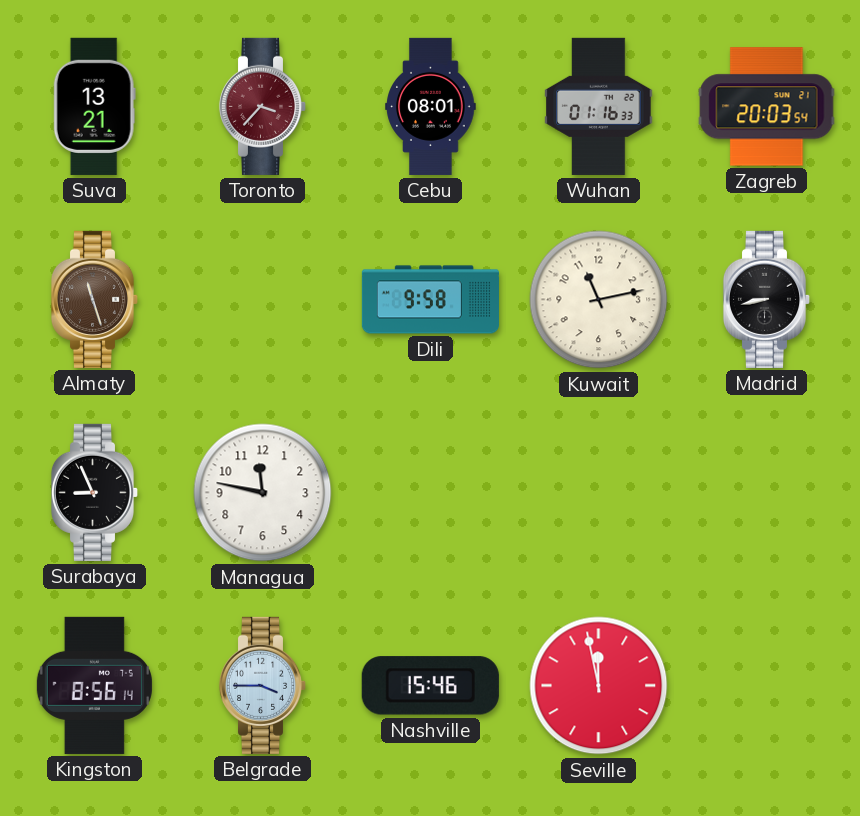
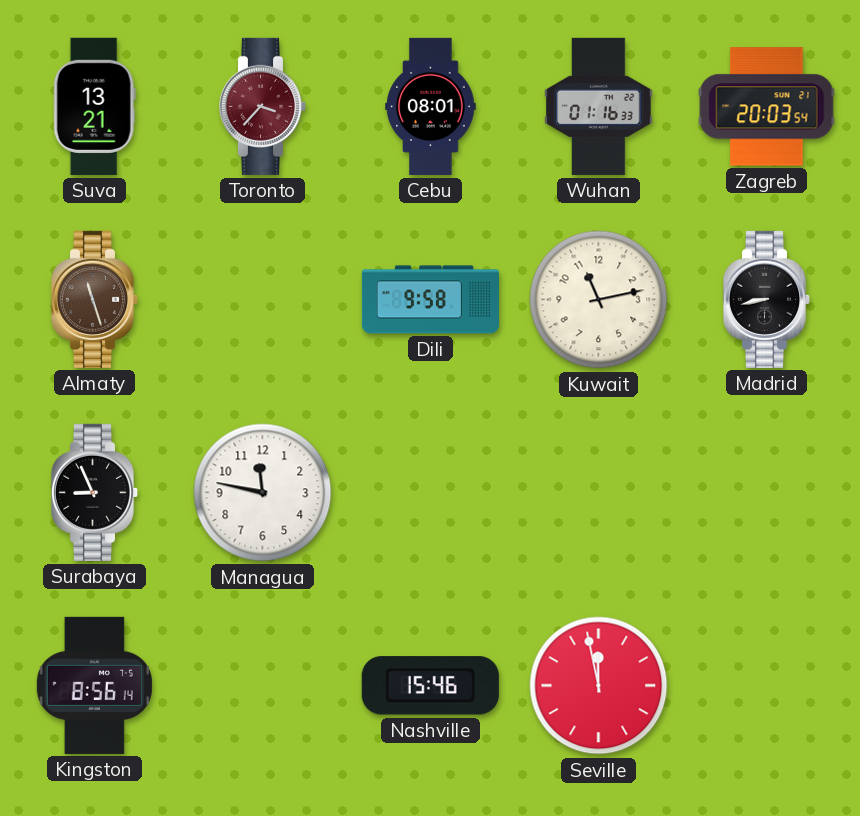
Belgrade: 3:45 -> none
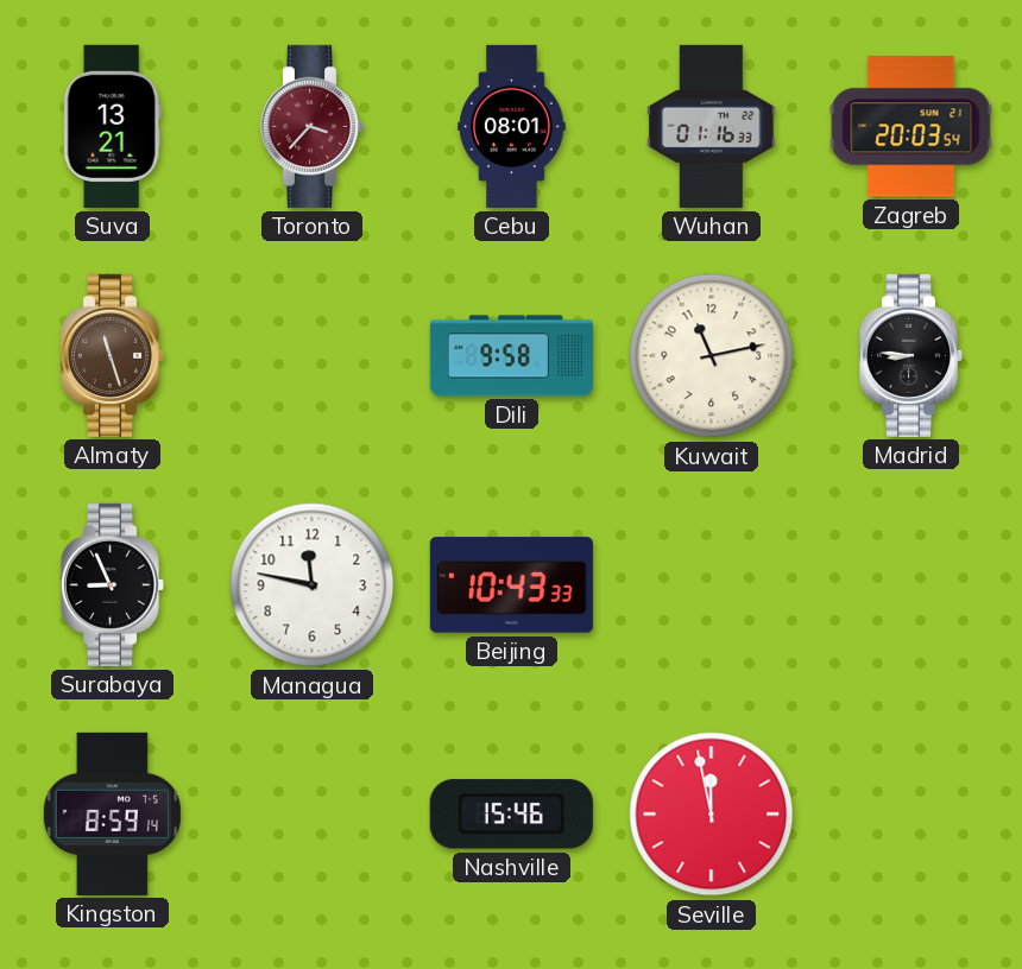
Madrid: 8:43 -> 8:46
Beijing: none -> 10:43
Kingston: 8:56 -> 8:59
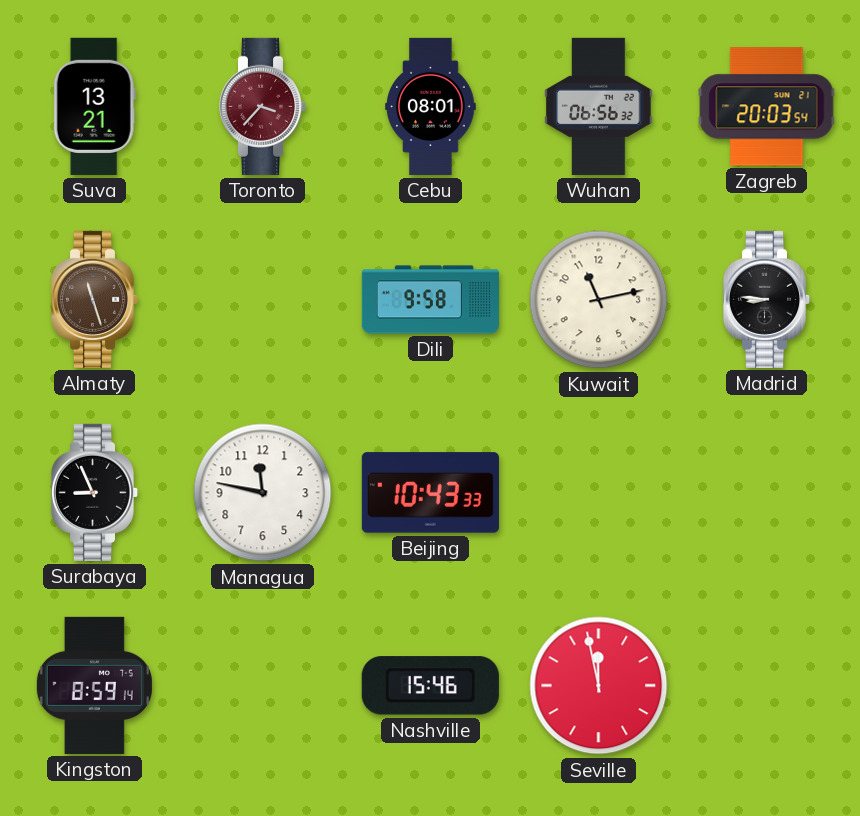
Wuhan: 01:16 -> 06:56
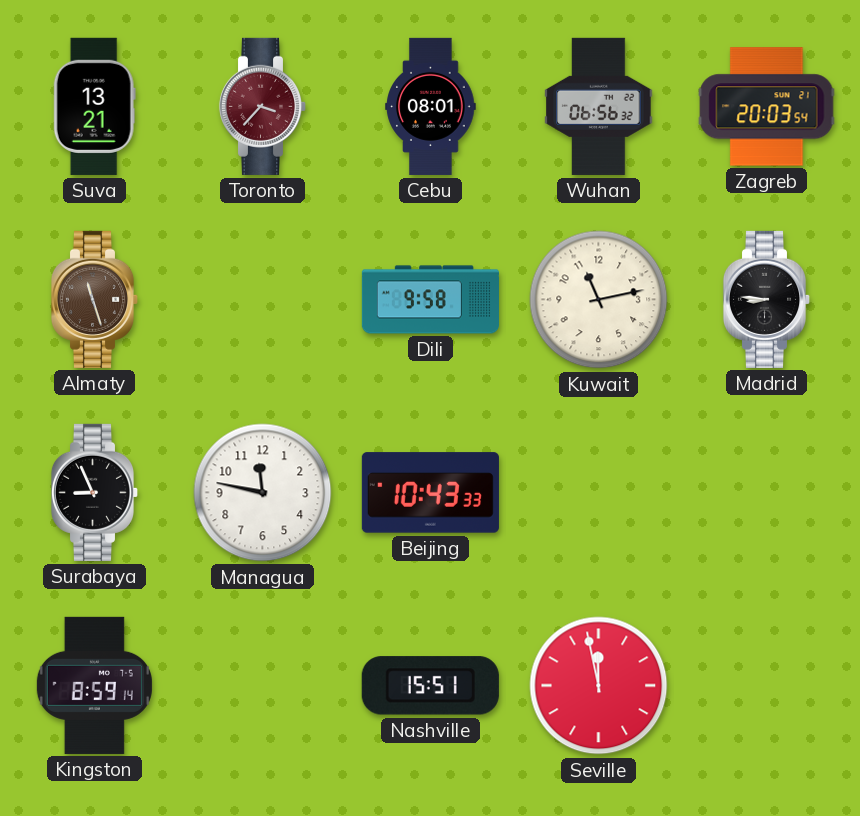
Nashville: 15:46 -> 15:51
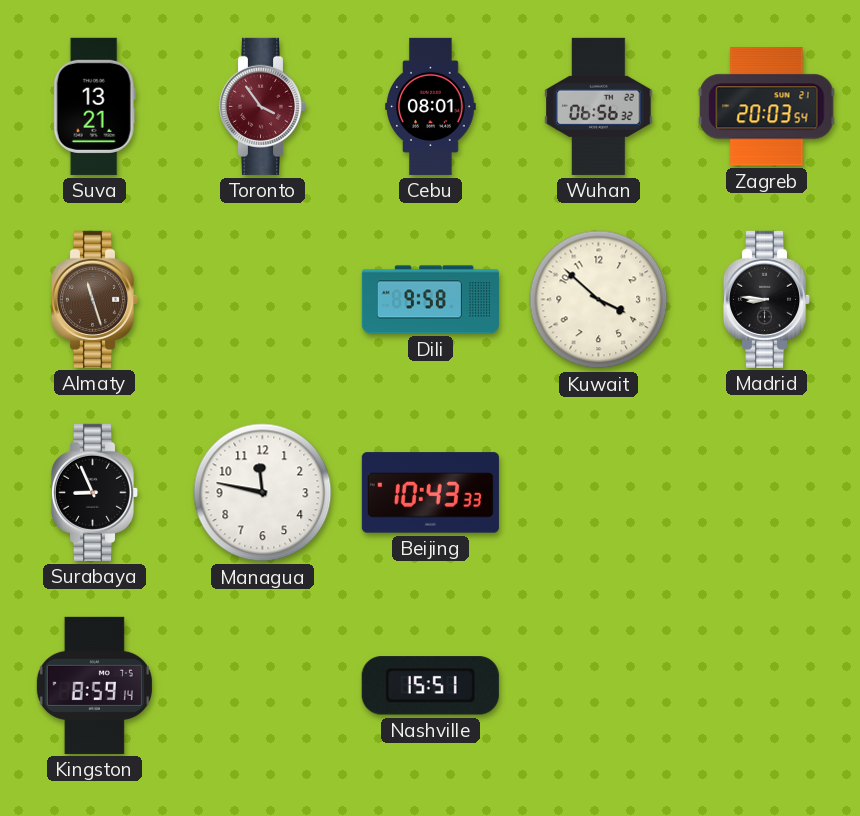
Toronto: 3:37 -> 3:54
Kuwait: 11:13 -> 3:52
Seville: 11:58 -> none
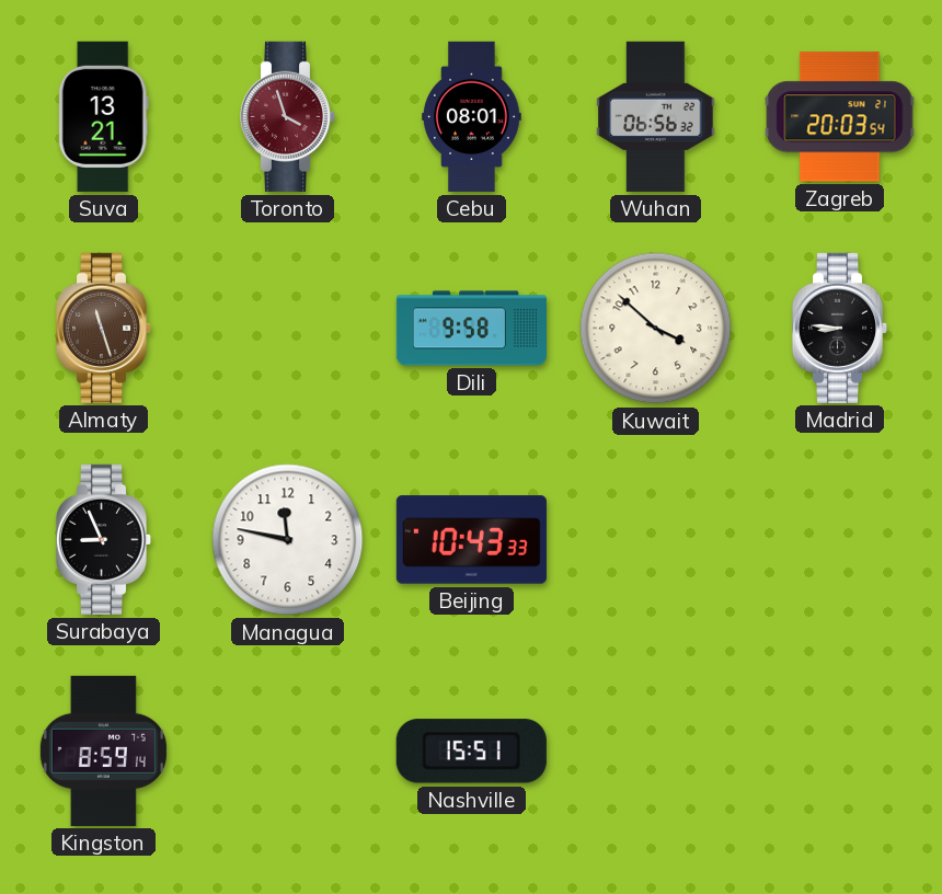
Toronto: 3:54 -> 3:57
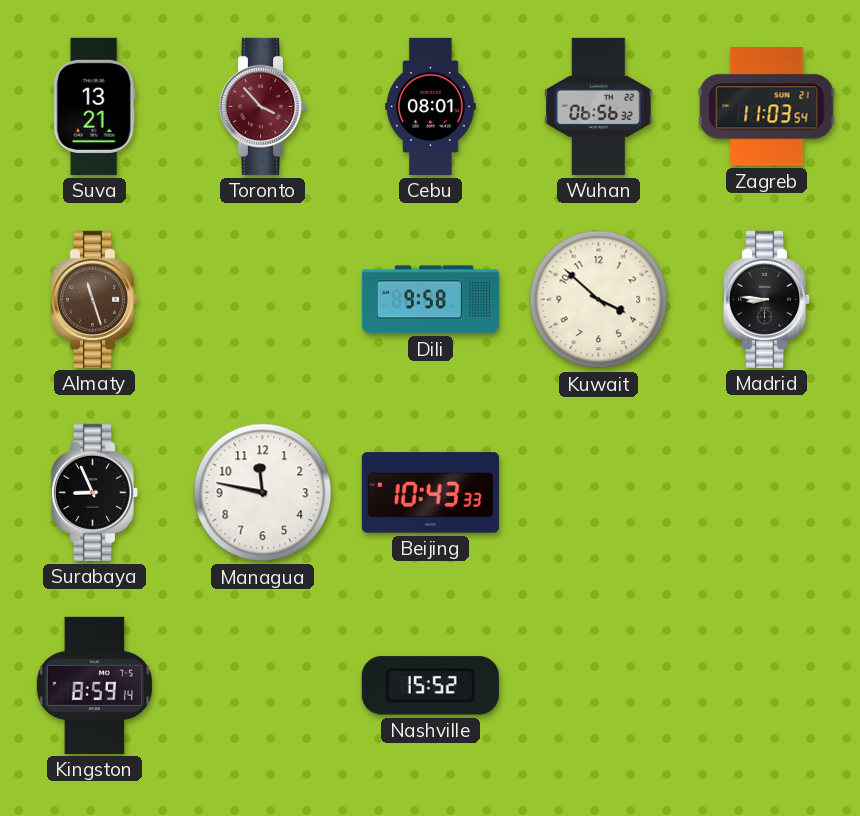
Toronto: 3:57 -> 3:53
Zagreb: 20:03 -> 11:03
Nashville: 15:51 -> 15:52
